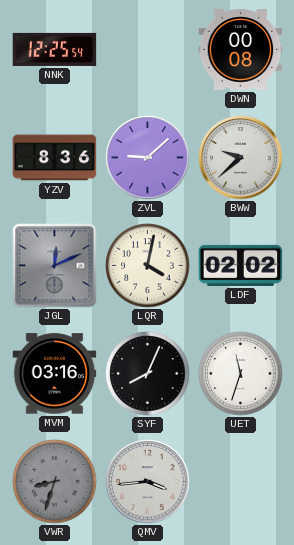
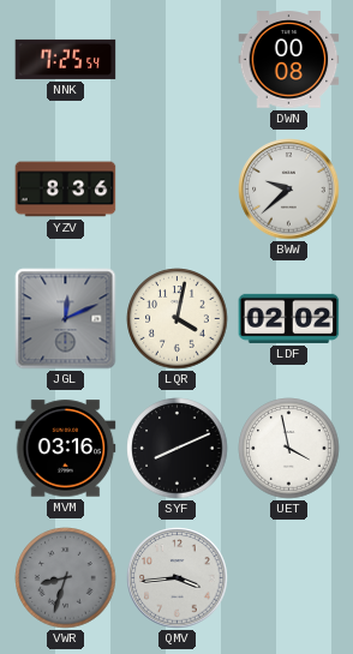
NNK: 12:25 -> 7:25
ZVL: 9:08 -> none
SYF: 8:04 -> 8:11
UET: 11:33 -> 3:58
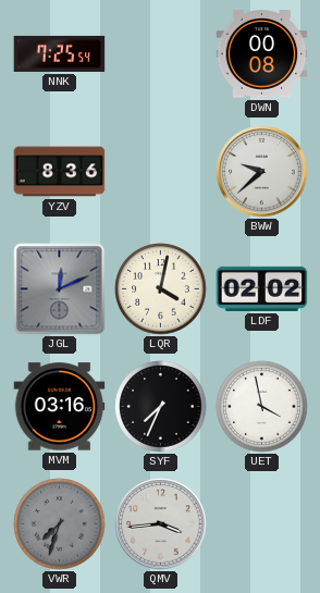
SYF: 8:11 -> 7:34
VWR: 8:33 -> 7:33
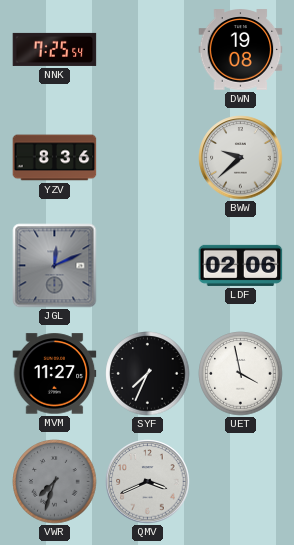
DWN: 00:08 -> 19:08
LQR: 4:02 -> none
LDF: 02:02 -> 02:06
MVM: 03:16 -> 11:27
QMV: 3:44 -> 3:41
